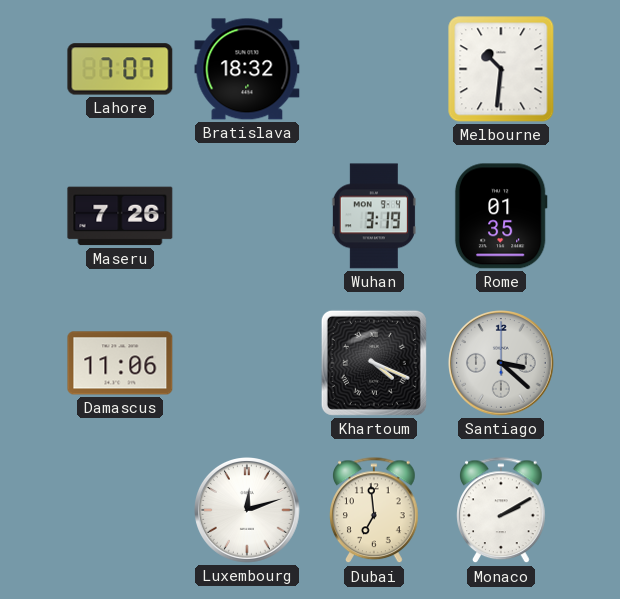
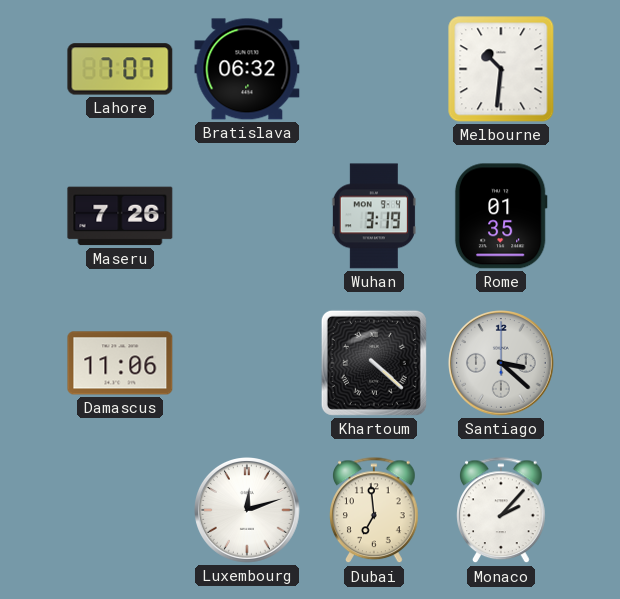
Bratislava: 18:32 -> 06:32
Khartoum: 4:19 -> 4:22
Monaco: 2:10 -> 2:07
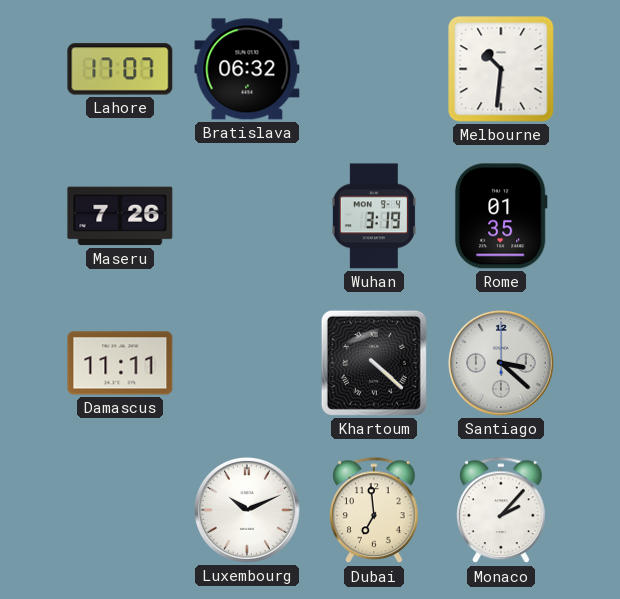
Lahore: 7:07 -> 17:07
Damascus: 11:06 -> 11:11
Luxembourg: 12:12 -> 10:11
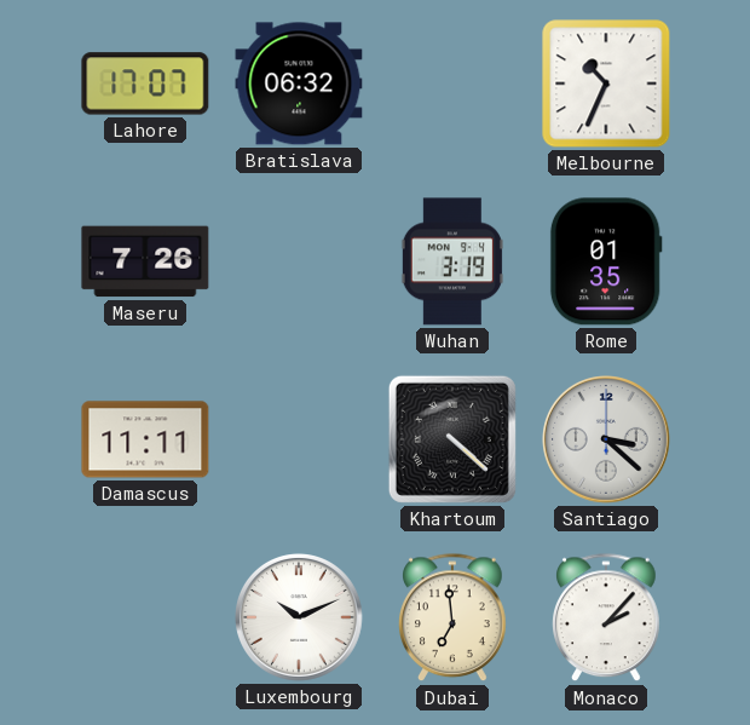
Melbourne: 10:31 -> 10:34
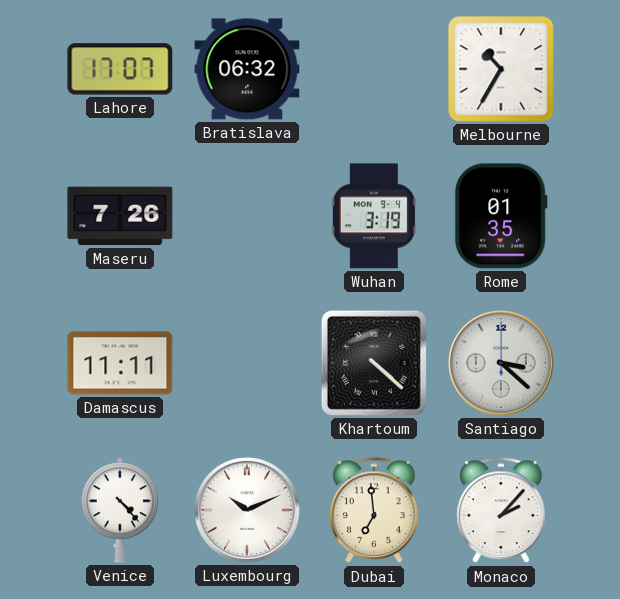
Melbourne: 10:34 -> 10:35
Venice: none -> 4:23
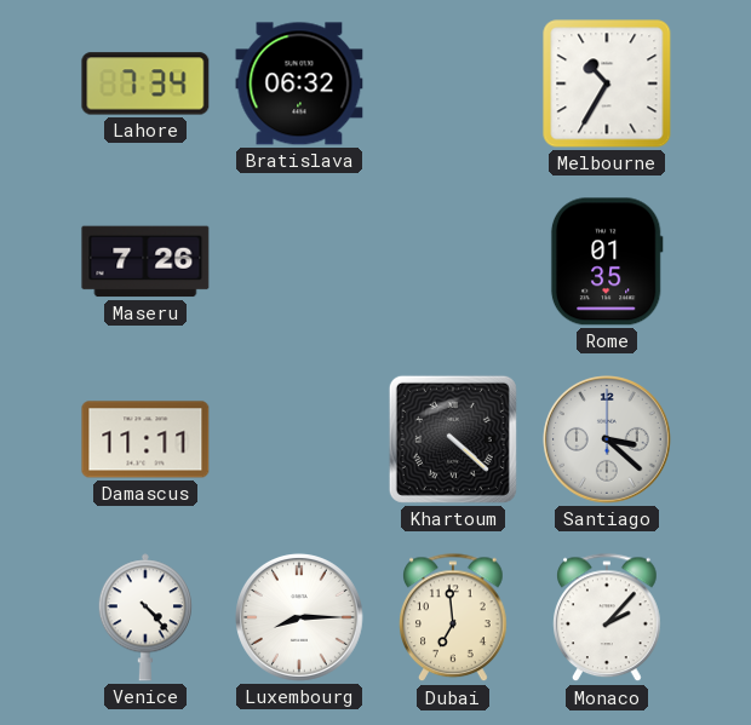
Lahore: 17:07 -> 7:34
Wuhan: 3:19 -> none
Luxembourg: 10:11 -> 8:15
